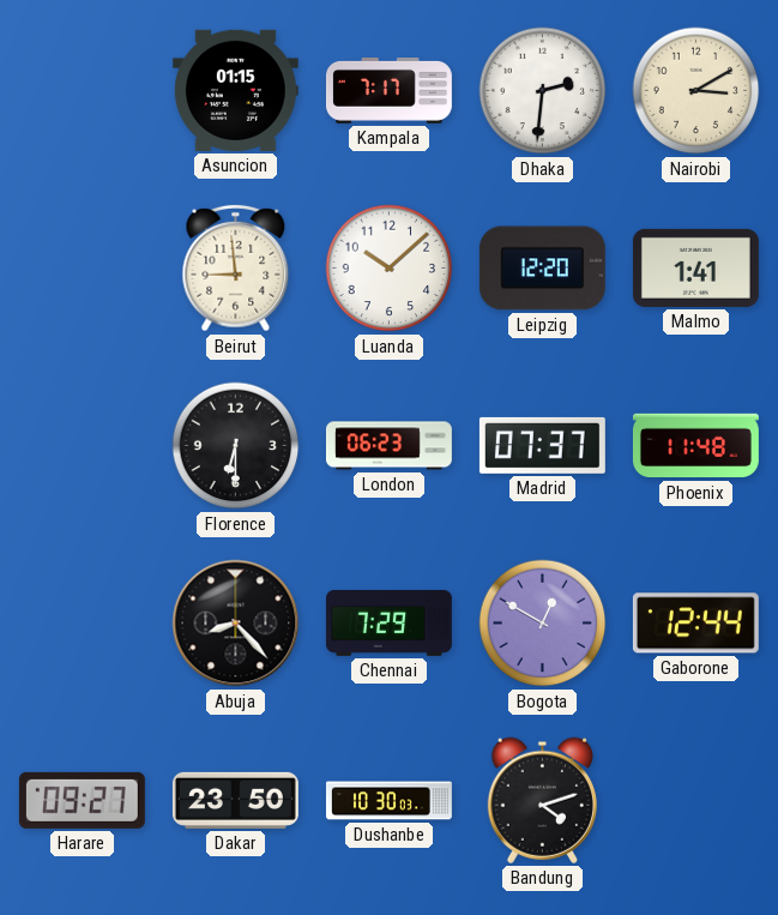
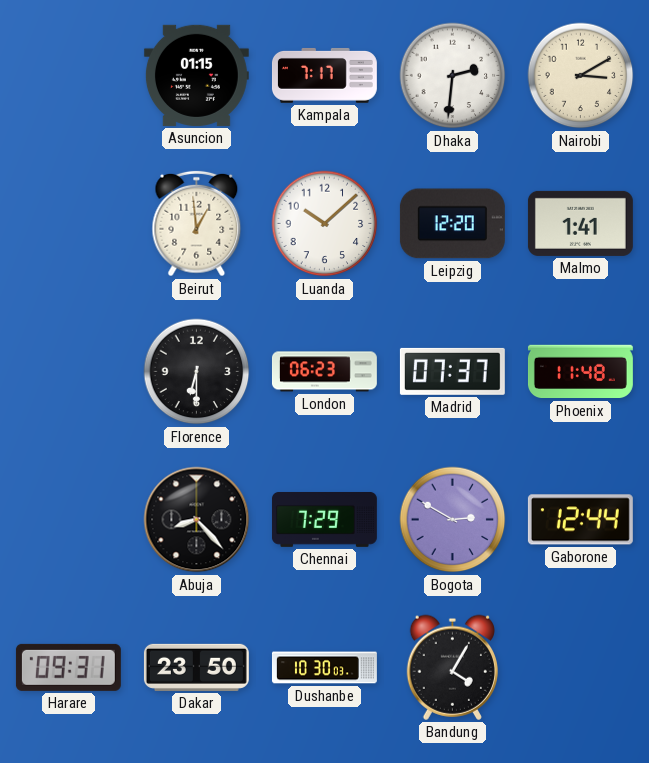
Beirut: 8:59 -> 12:59
Bogota: 12:50 -> 2:50
Harare: 09:27 -> 09:31
Bandung: 4:12 -> 4:05
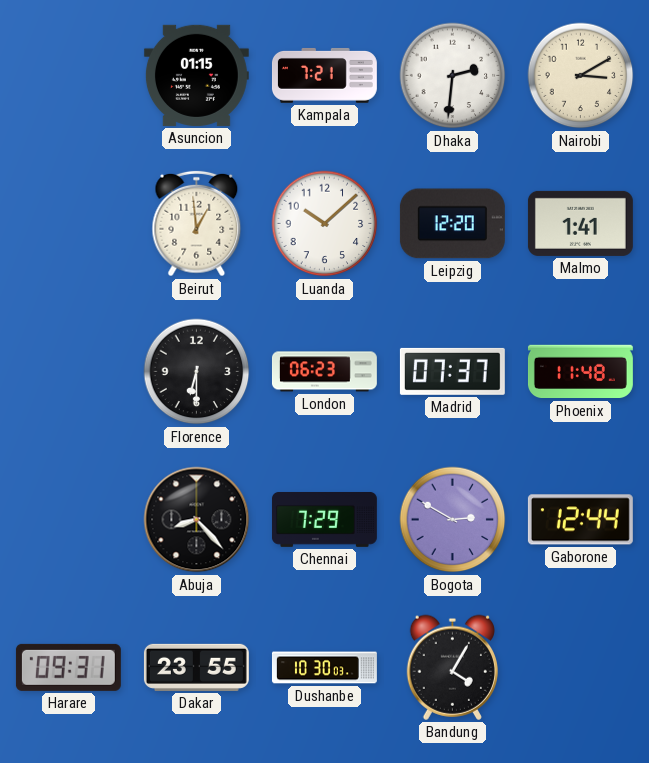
Kampala: 7:17 -> 7:21
Dakar: 23:50 -> 23:55
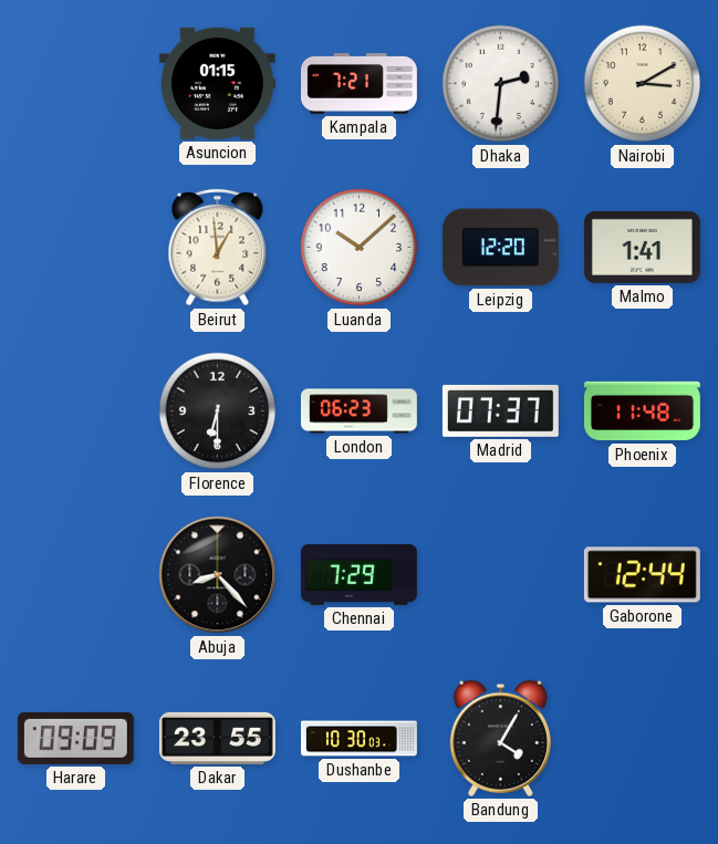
Bogota: 2:50 -> none
Harare: 09:31 -> 09:09
